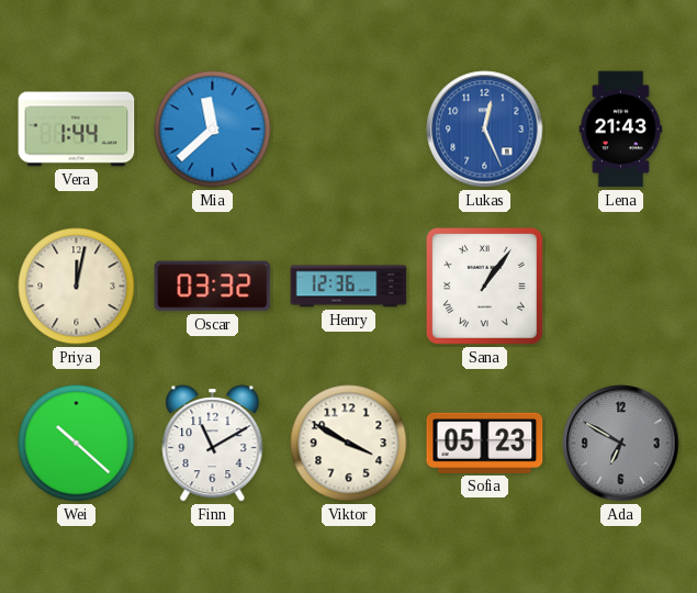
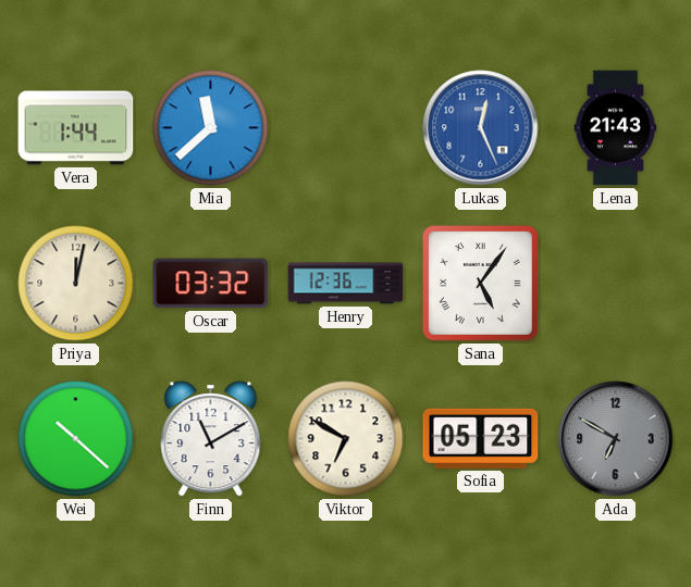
Sana: 1:06 -> 5:06
Viktor: 3:50 -> 6:50
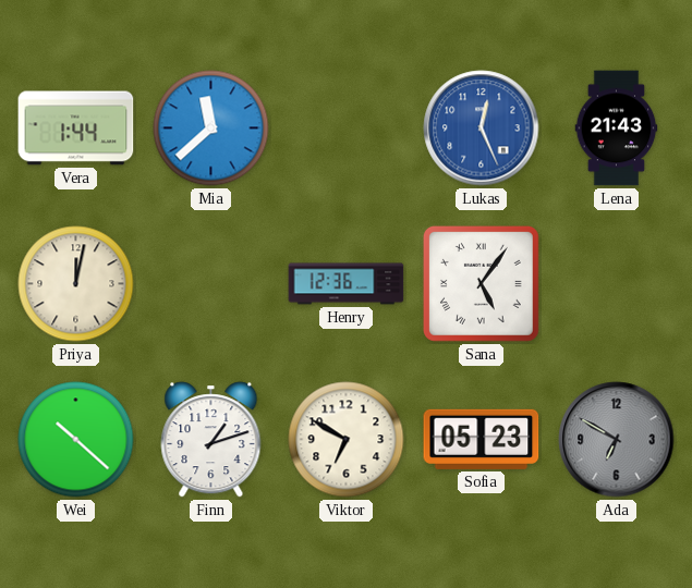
Oscar: 03:32 -> none
Finn: 11:10 -> 1:12
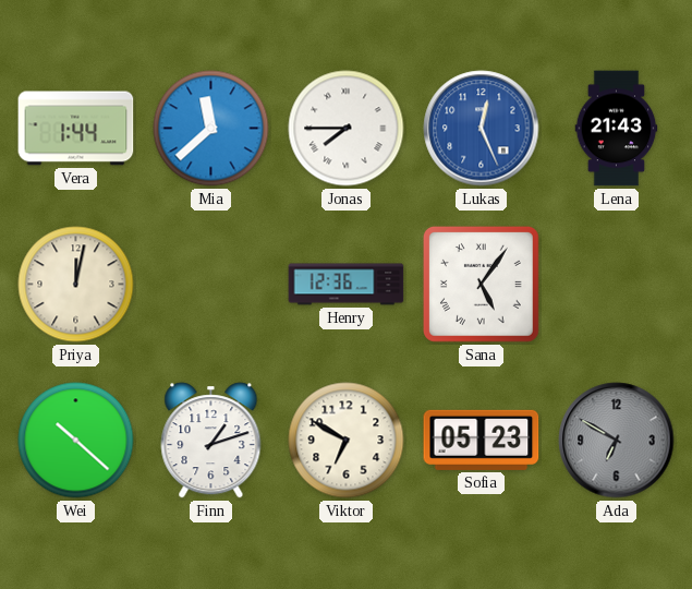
Jonas: none -> 7:45
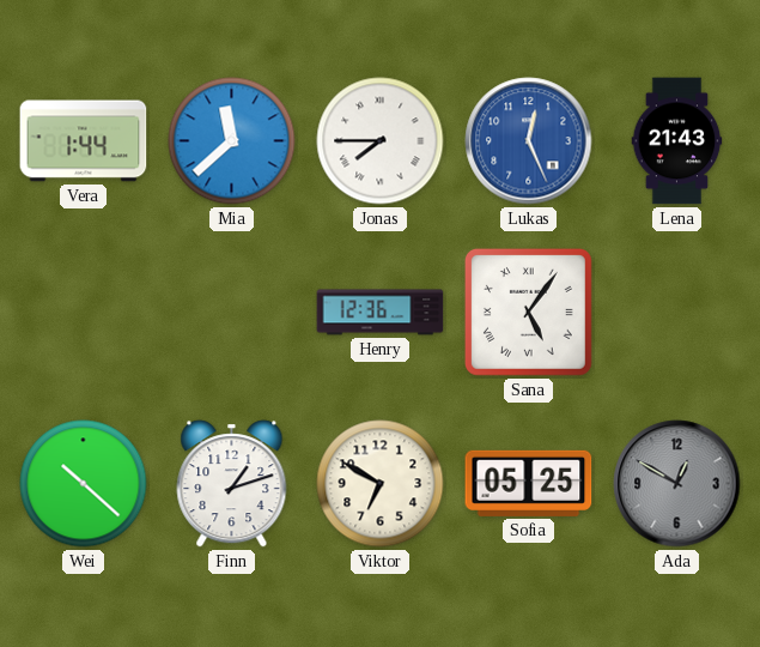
Priya: 12:02 -> none
Sofia: 05:23 -> 05:25
Ada: 6:50 -> 12:50
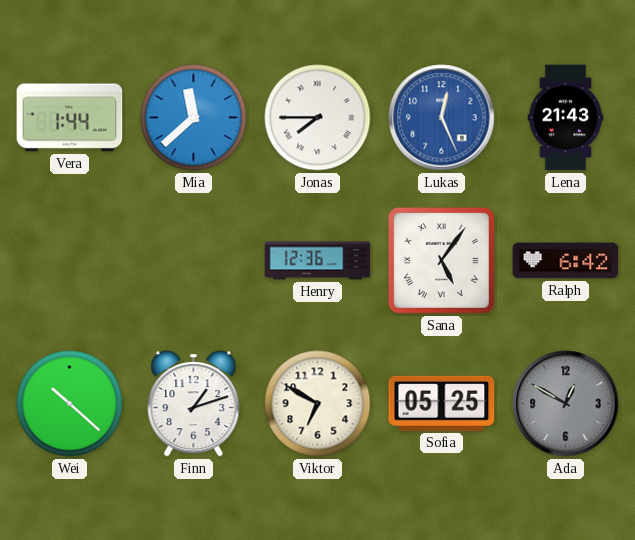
Ralph: none -> 6:42
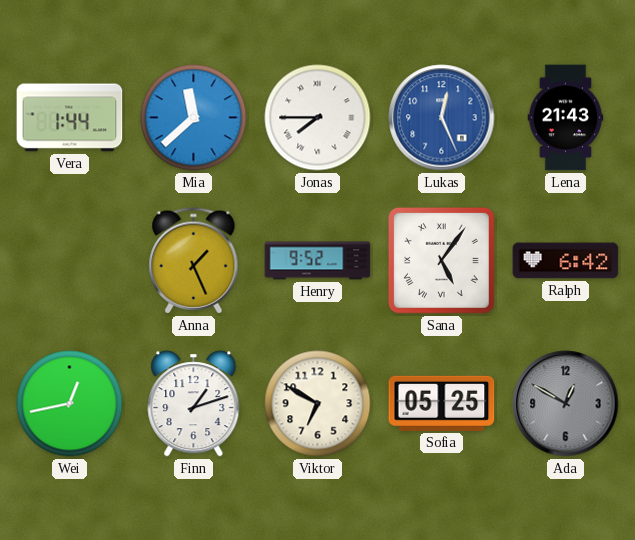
Anna: none -> 1:26
Henry: 12:36 -> 9:52
Wei: 10:22 -> 12:43
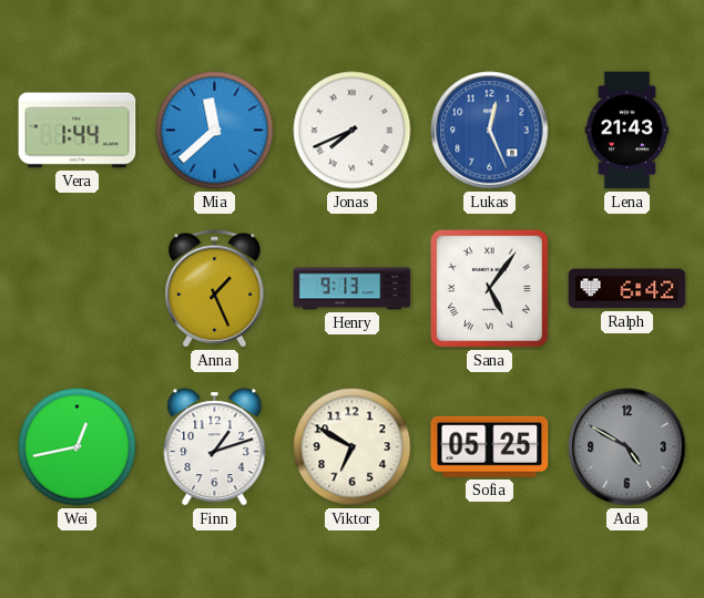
Jonas: 7:45 -> 7:41
Henry: 9:52 -> 9:13
Ada: 12:50 -> 4:50
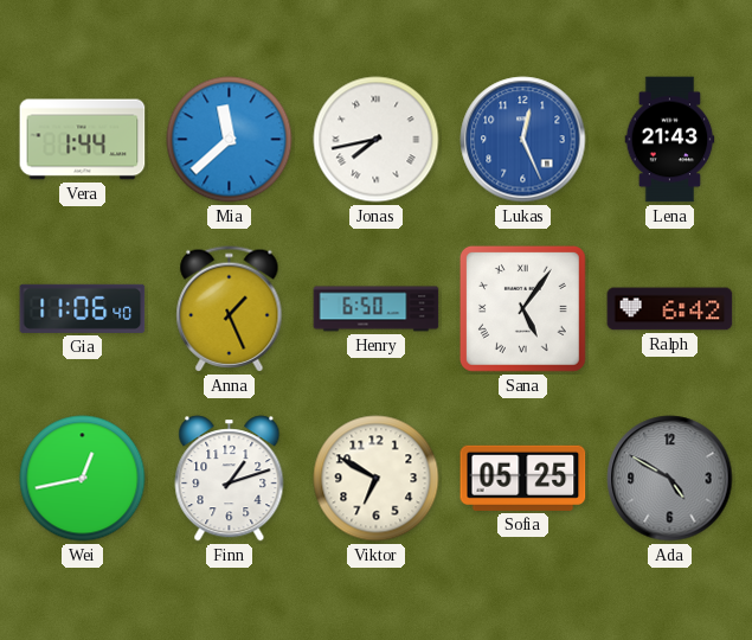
Jonas: 7:41 -> 7:43
Gia: none -> 11:06
Henry: 9:13 -> 6:50
